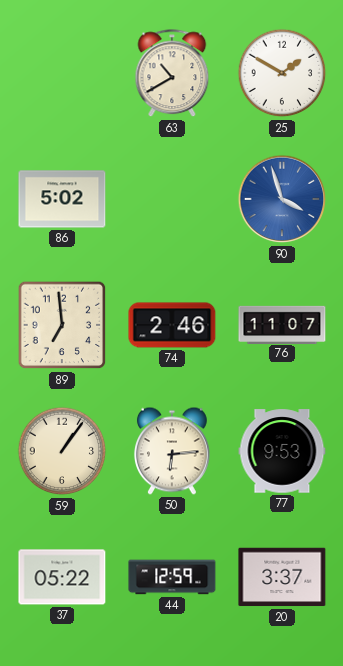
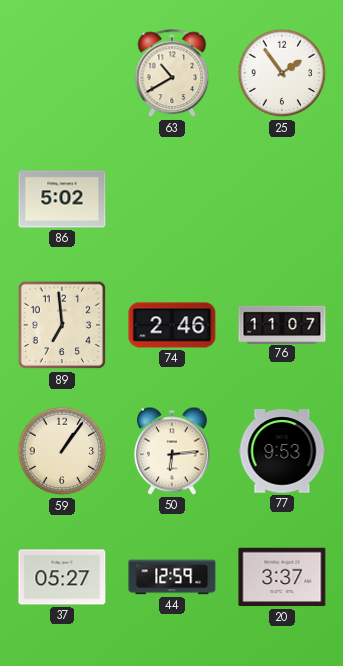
25: 1:50 -> 1:54
90: 3:57 -> none
37: 05:22 -> 05:27
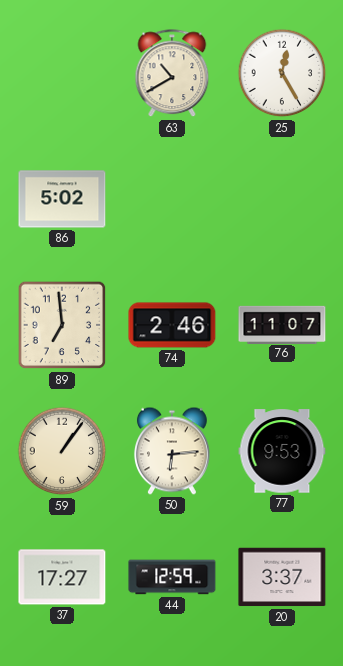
25: 1:54 -> 12:25
37: 05:27 -> 17:27
